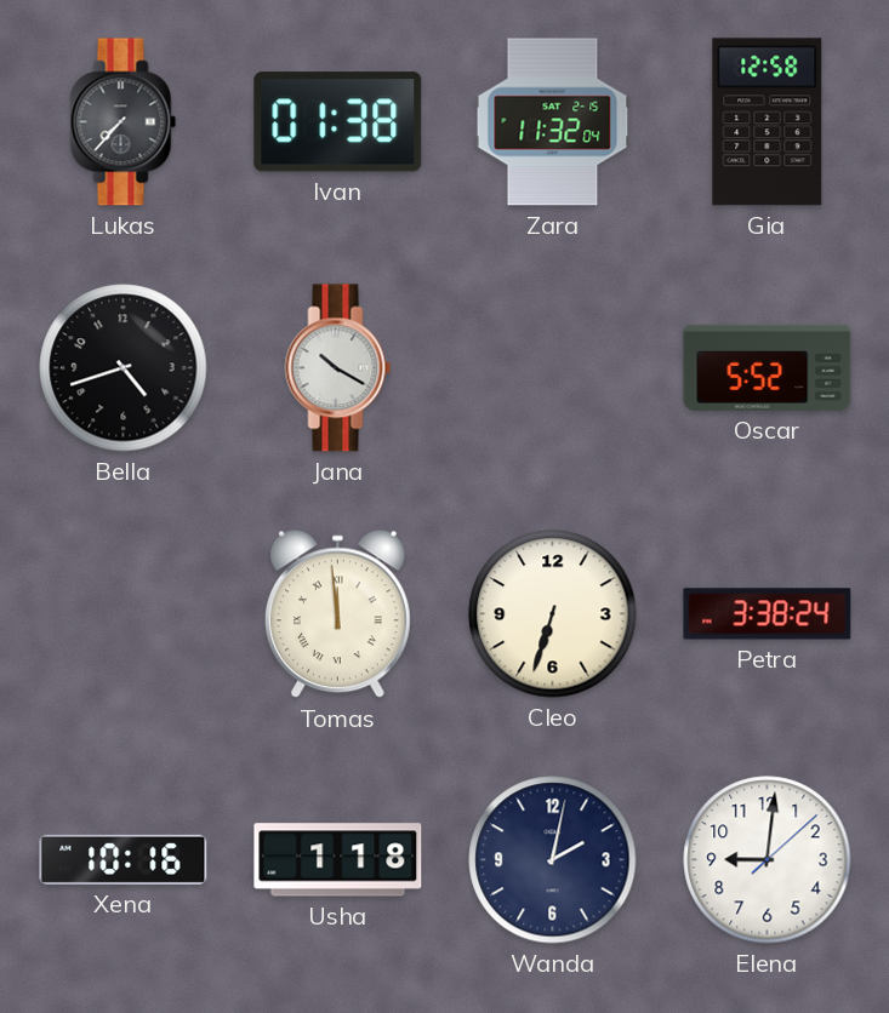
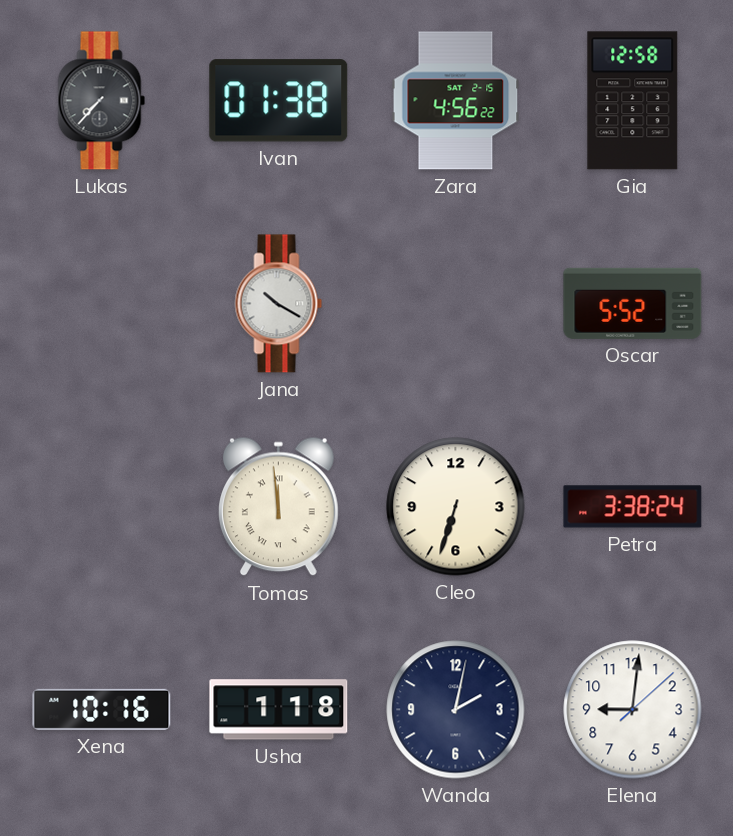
Zara: 11:32 -> 4:56
Bella: 4:42 -> none
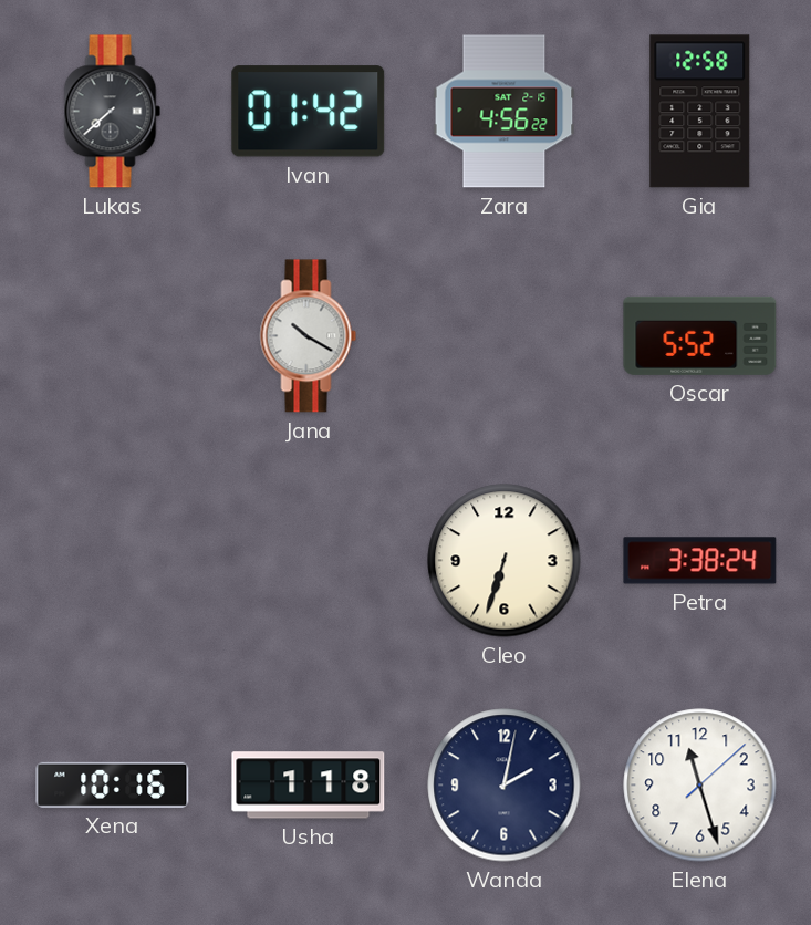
Lukas: 7:37 -> 7:38
Ivan: 01:38 -> 01:42
Tomas: 11:59 -> none
Elena: 9:01 -> 11:27
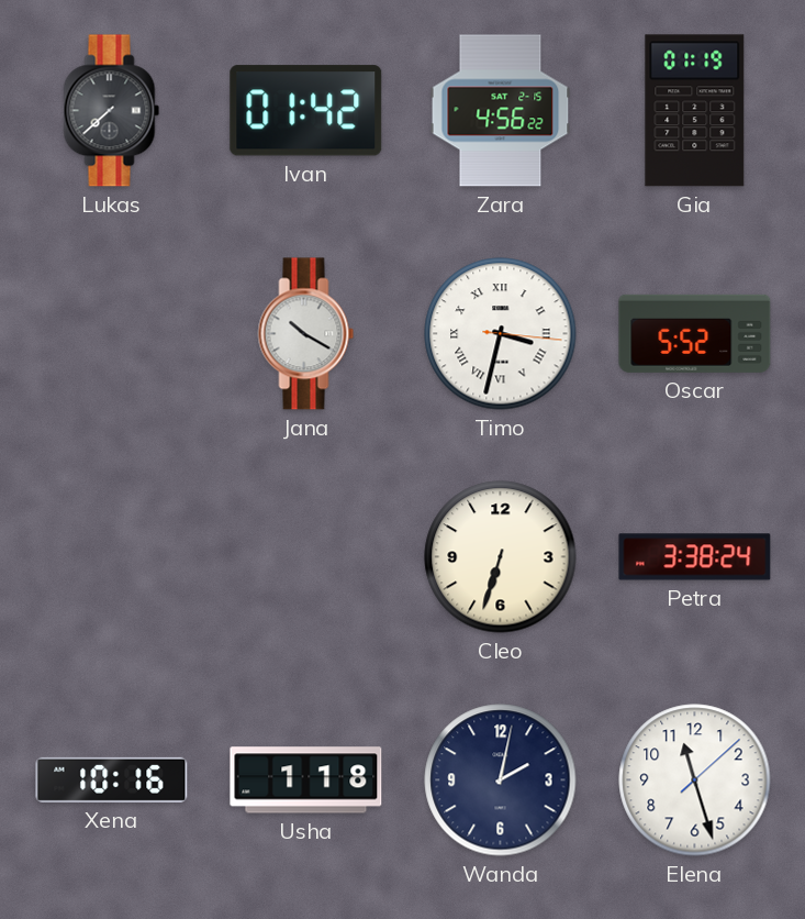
Gia: 12:58 -> 01:19
Timo: none -> 3:32
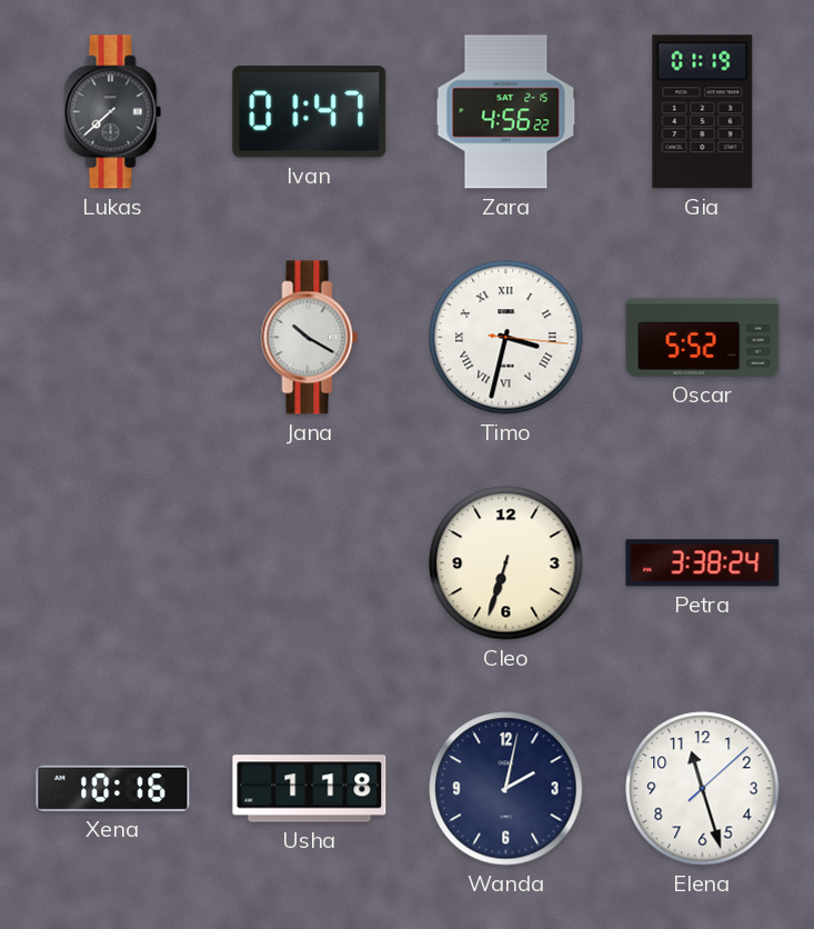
Ivan: 01:42 -> 01:47
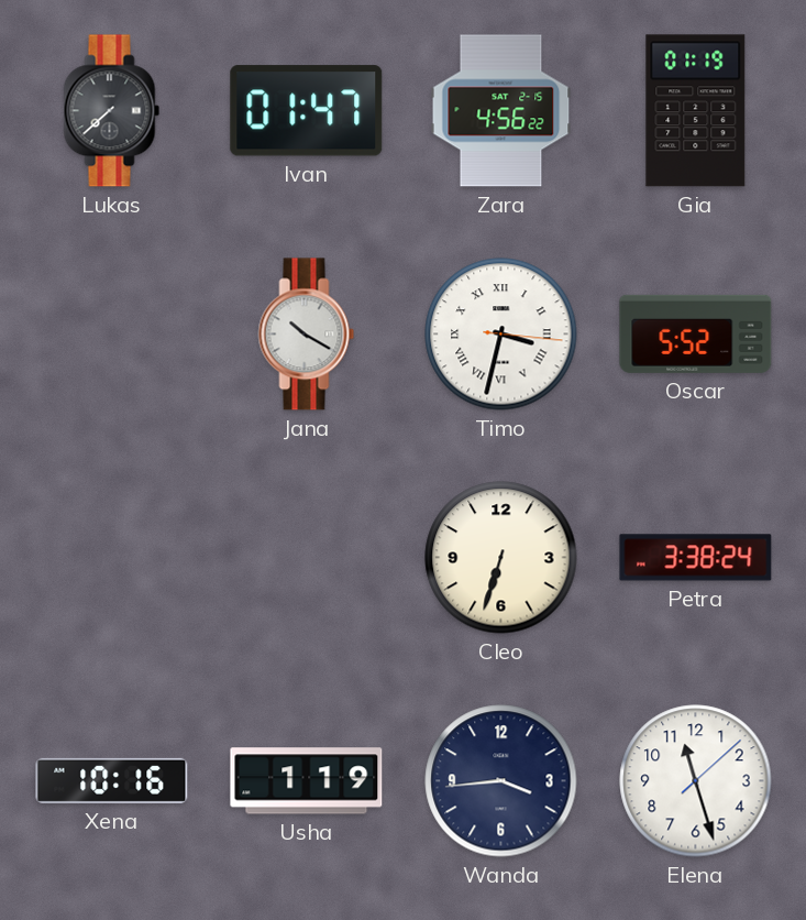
Usha: 1:18 -> 1:19
Wanda: 2:02 -> 3:44
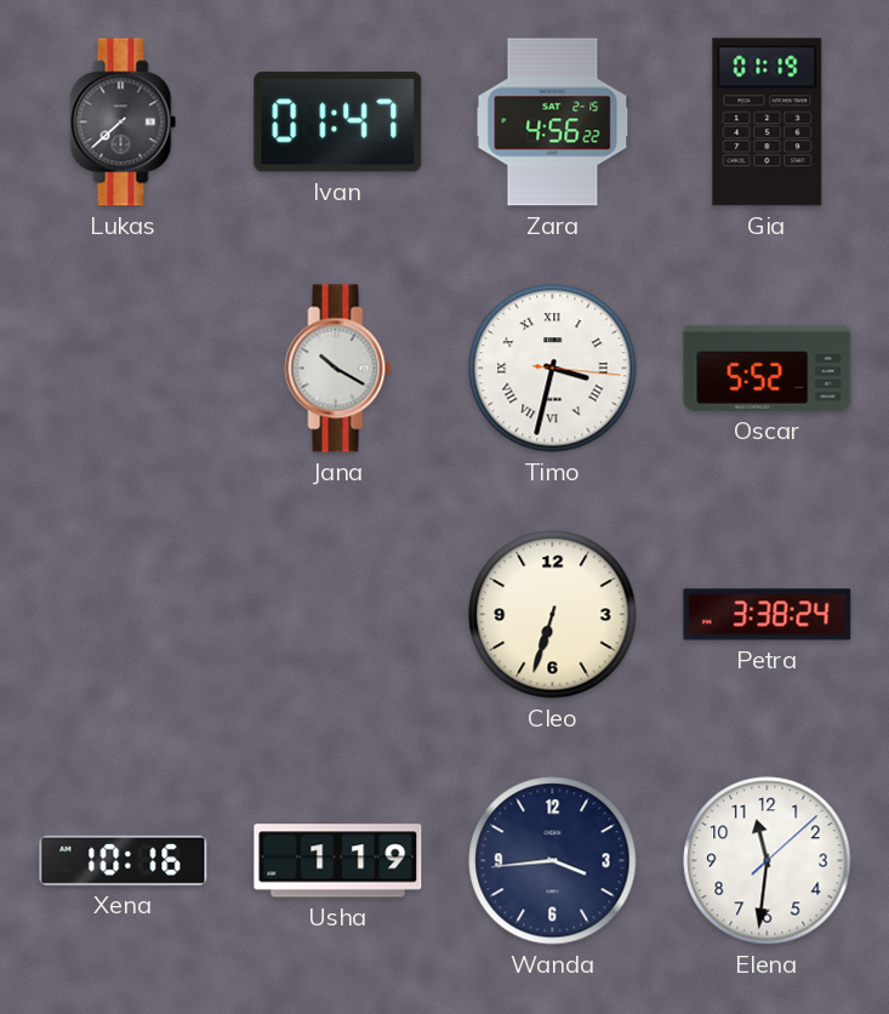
Elena: 11:27 -> 11:31
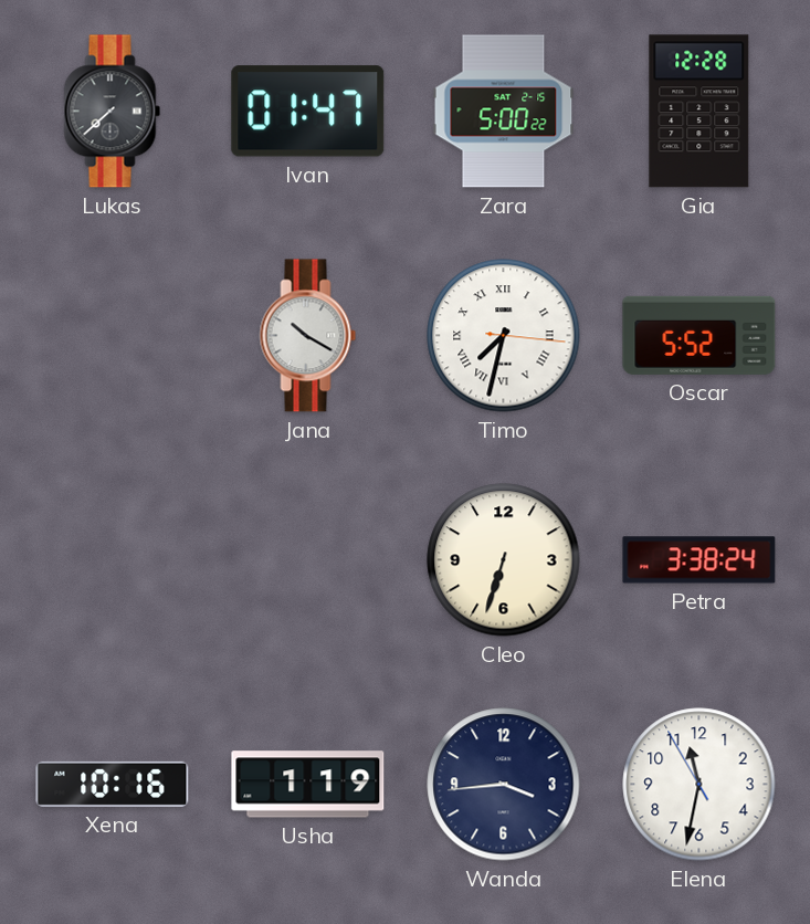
Zara: 4:56 -> 5:00
Gia: 01:19 -> 12:28
Timo: 3:32 -> 7:32
Elena: 11:31:08 -> 11:31:55
